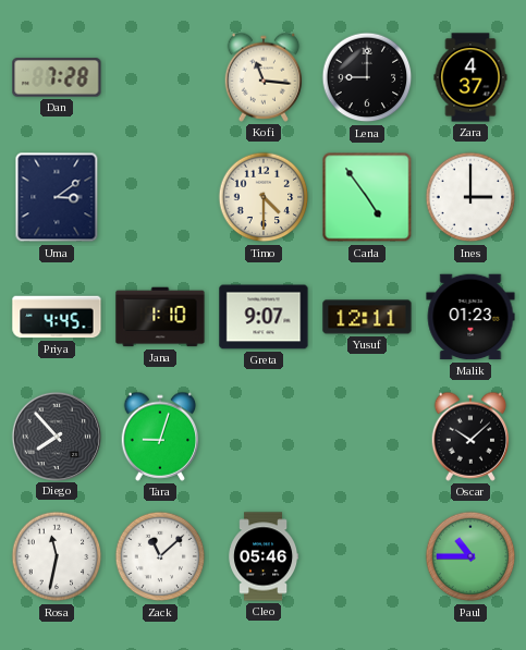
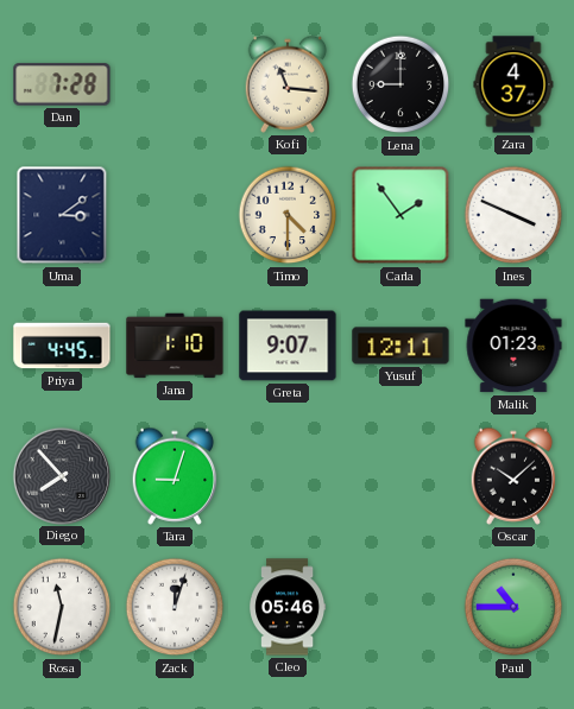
Carla: 4:54 -> 1:54
Ines: 3:00 -> 3:49
Zack: 11:08 -> 12:03
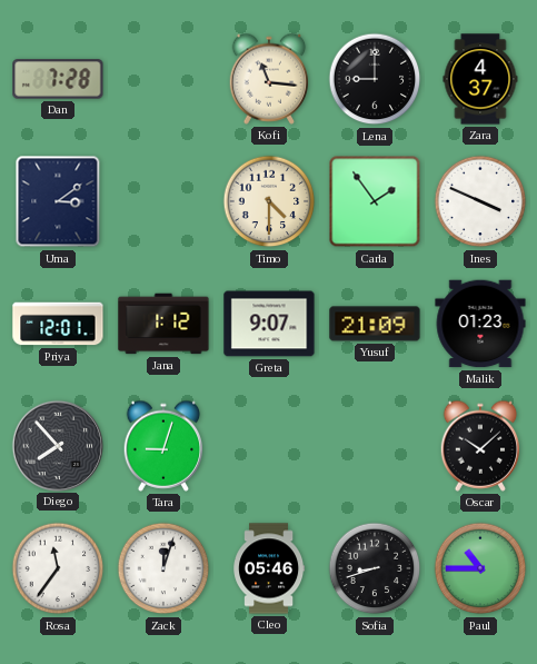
Priya: 4:45 -> 12:01
Jana: 1:10 -> 1:12
Yusuf: 12:11 -> 21:09
Rosa: 11:32 -> 11:36
Sofia: none -> 8:42
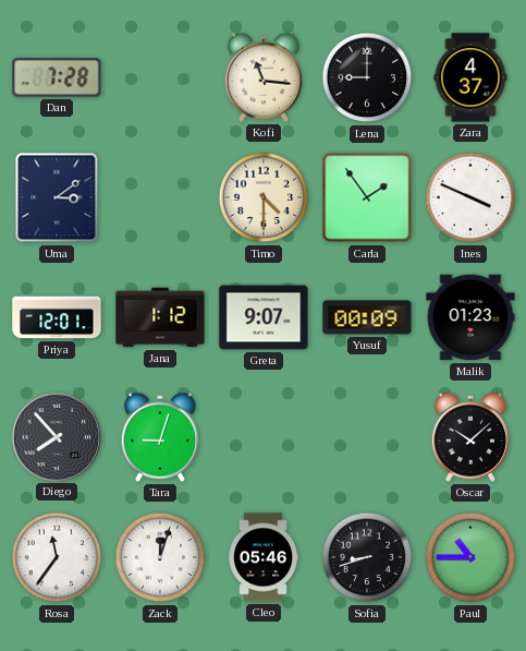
Yusuf: 21:09 -> 00:09
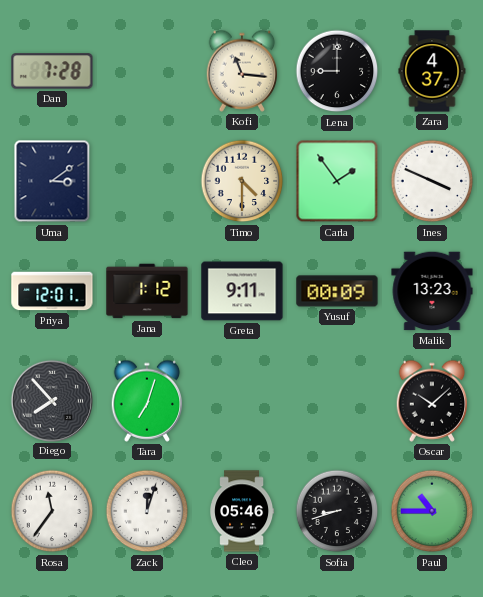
Greta: 9:07 -> 9:11
Malik: 01:23 -> 13:23
Tara: 9:03 -> 7:03
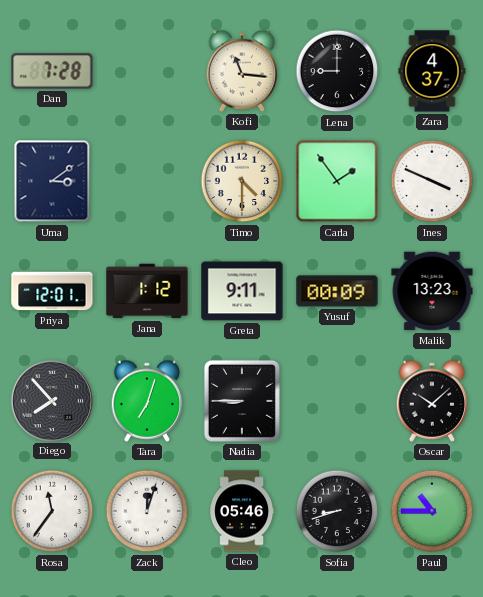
Nadia: none -> 8:45
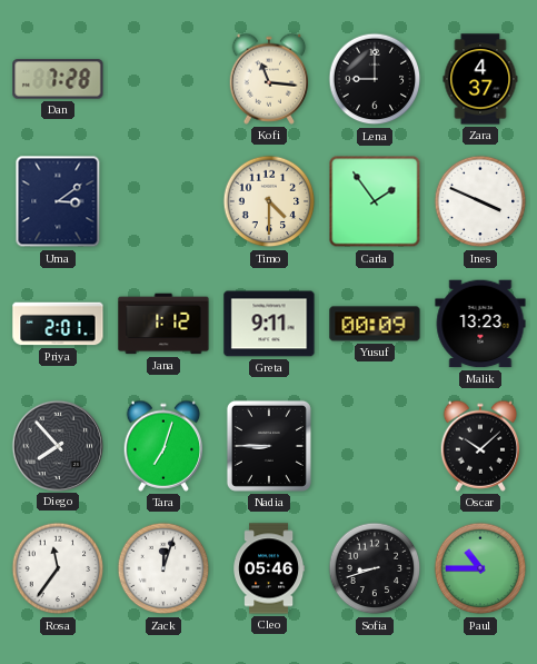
Priya: 12:01 -> 2:01
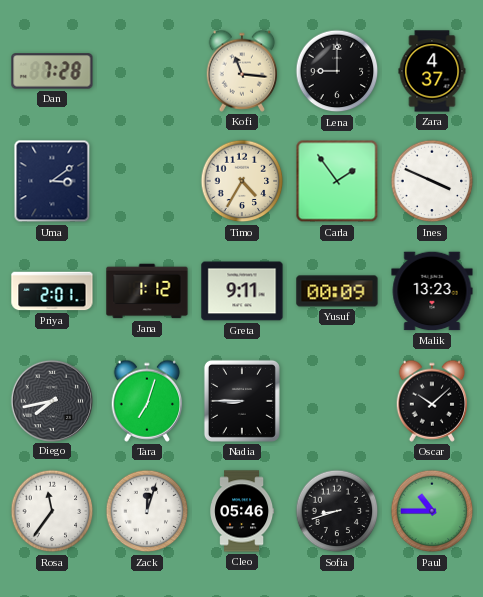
Timo: 4:30 -> 4:35
Diego: 7:53 -> 7:43
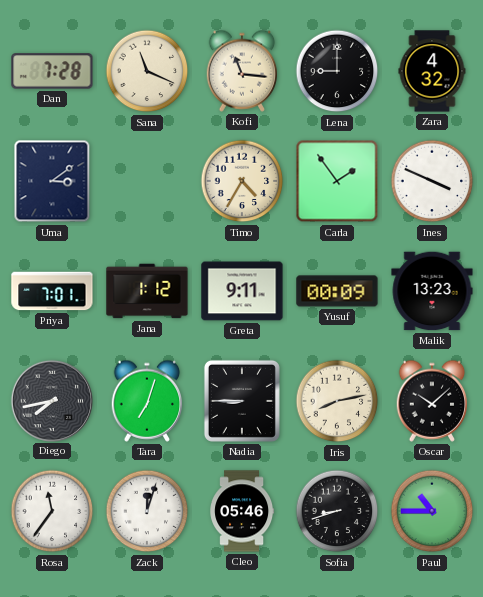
Sana: none -> 11:19
Zara: 4:37 -> 4:32
Priya: 2:01 -> 7:01
Iris: none -> 8:13
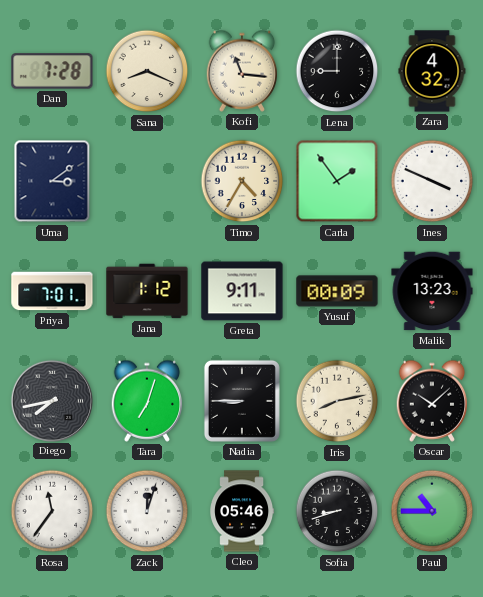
Sana: 11:19 -> 8:19
